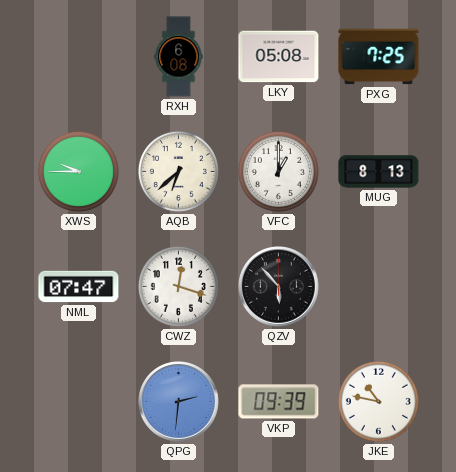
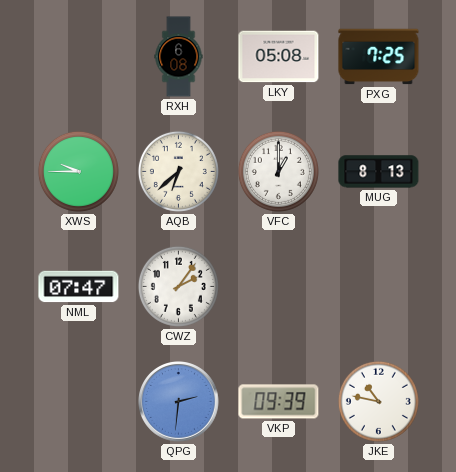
CWZ: 12:18 -> 2:06
QZV: 5:53 -> none
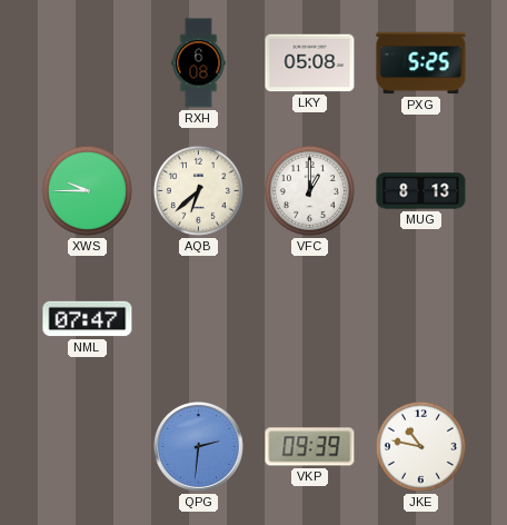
PXG: 7:25 -> 5:25
CWZ: 2:06 -> none
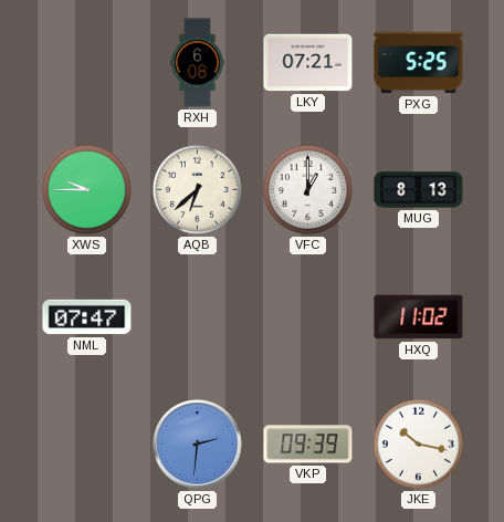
LKY: 05:08 -> 07:21
HXQ: none -> 11:02
JKE: 10:47 -> 10:17
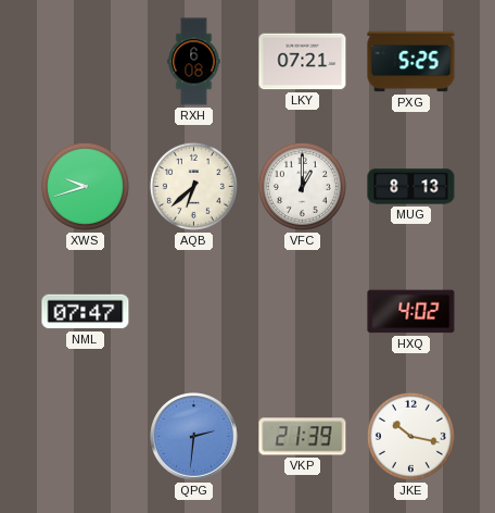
XWS: 9:45 -> 9:42
HXQ: 11:02 -> 4:02
VKP: 09:39 -> 21:39
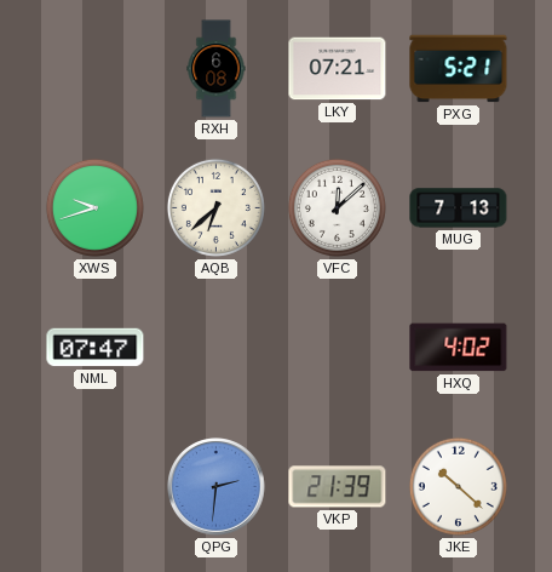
PXG: 5:25 -> 5:21
VFC: 1:00 -> 12:08
MUG: 8:13 -> 7:13
JKE: 10:17 -> 10:22
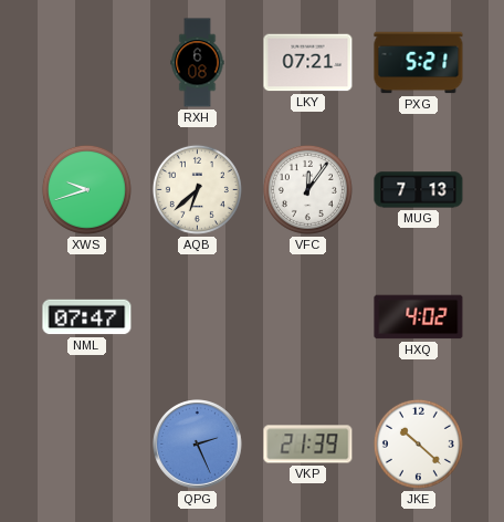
VFC: 12:08 -> 12:06
QPG: 2:31 -> 2:26
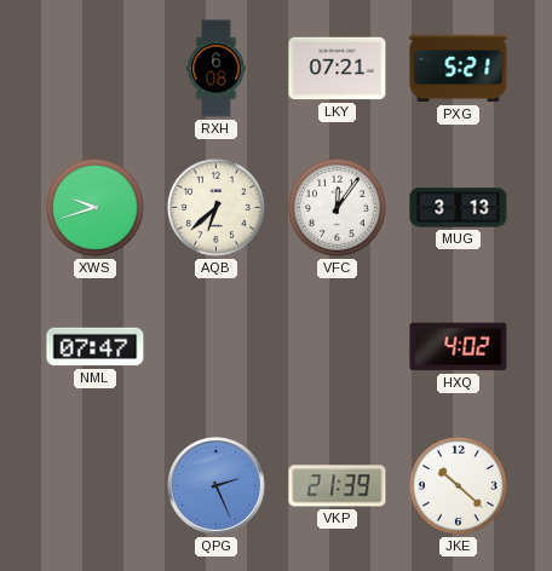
MUG: 7:13 -> 3:13
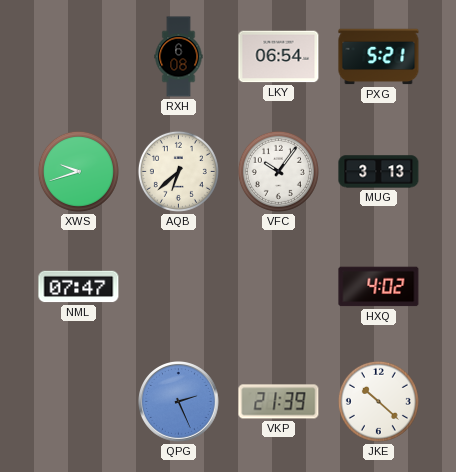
LKY: 07:21 -> 06:54
VFC: 12:06 -> 10:06
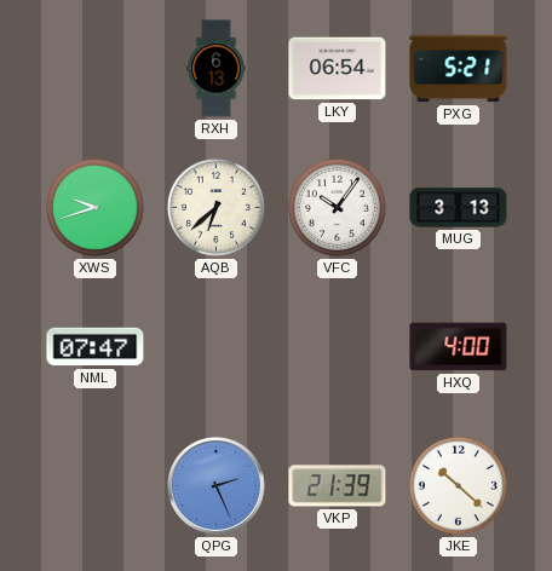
RXH: 6:08 -> 6:13
HXQ: 4:02 -> 4:00
